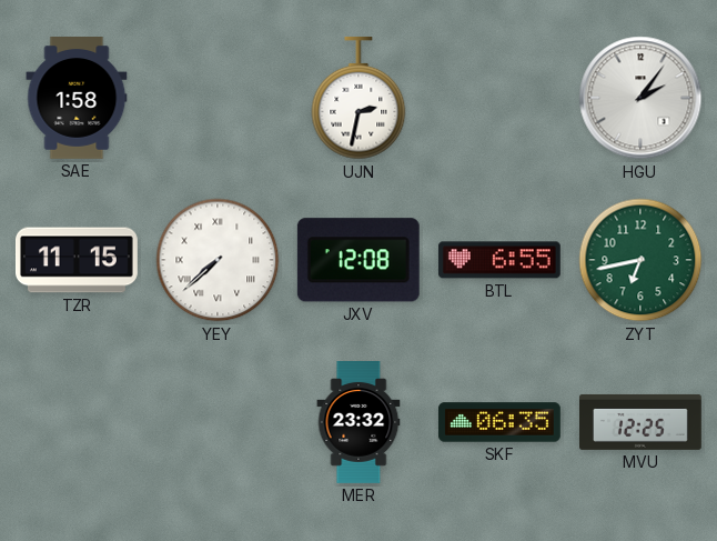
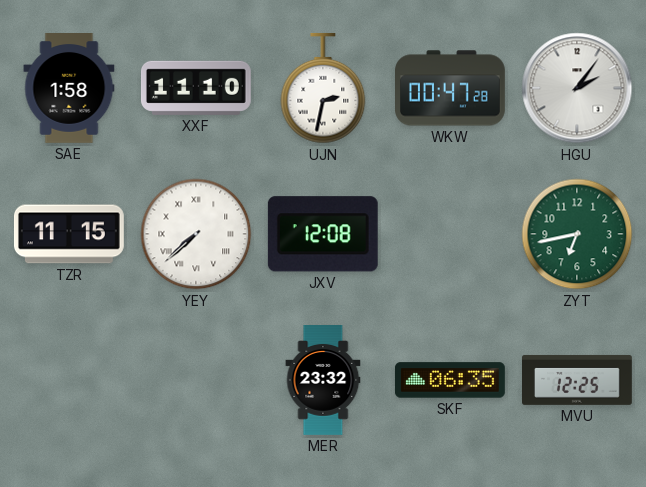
XXF: none -> 11:10
WKW: none -> 00:47
BTL: 6:55 -> none
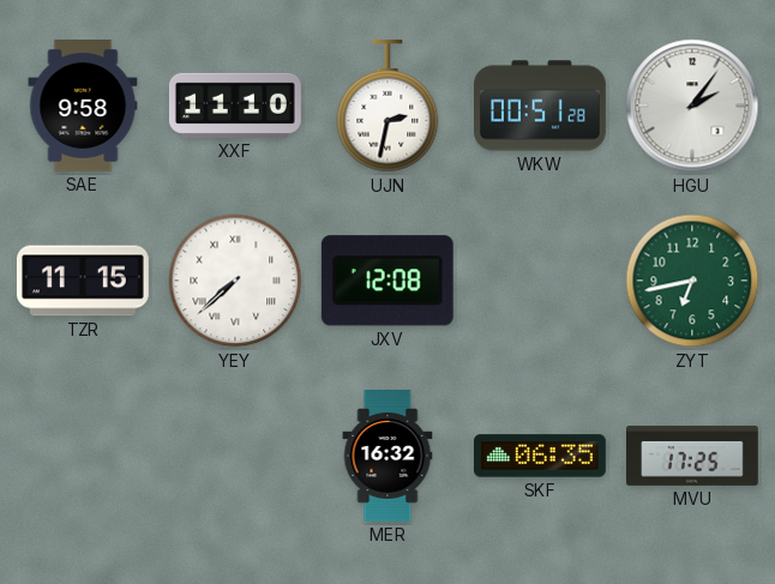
SAE: 1:58 -> 9:58
WKW: 00:47 -> 00:51
MER: 23:32 -> 16:32
MVU: 12:25 -> 17:25
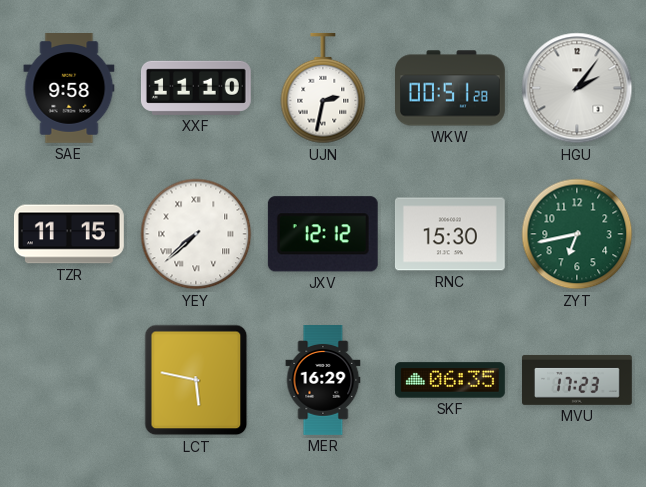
JXV: 12:08 -> 12:12
RNC: none -> 15:30
LCT: none -> 5:47
MER: 16:32 -> 16:29
MVU: 17:25 -> 17:23
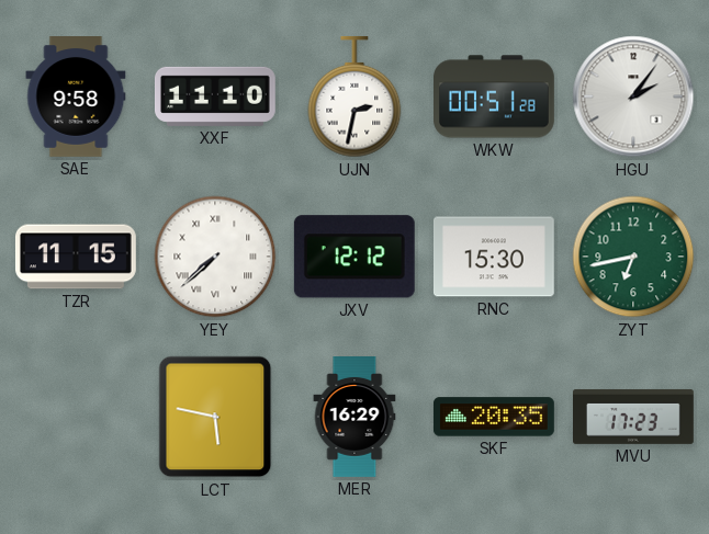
SKF: 06:35 -> 20:35
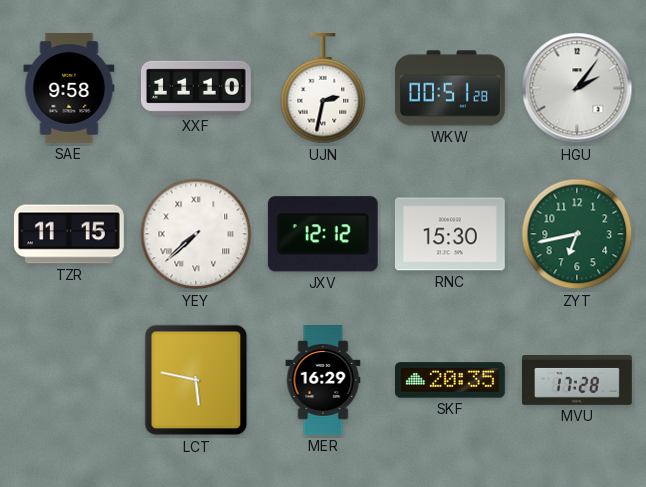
MVU: 17:23 -> 17:28
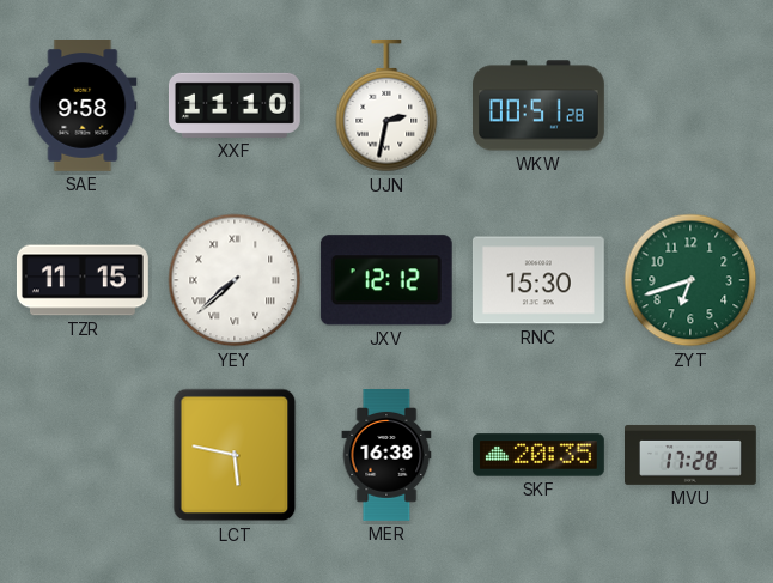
HGU: 2:06 -> none
ZYT: 6:43 -> 6:42
MER: 16:29 -> 16:38
